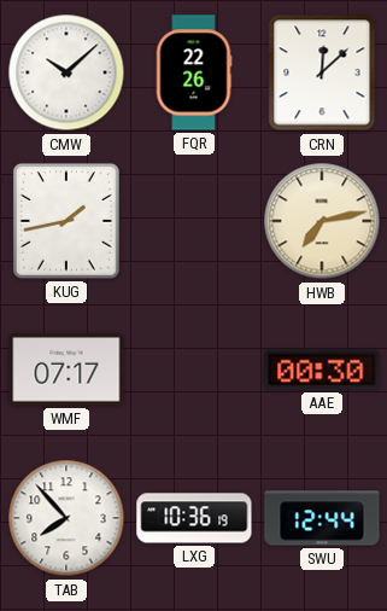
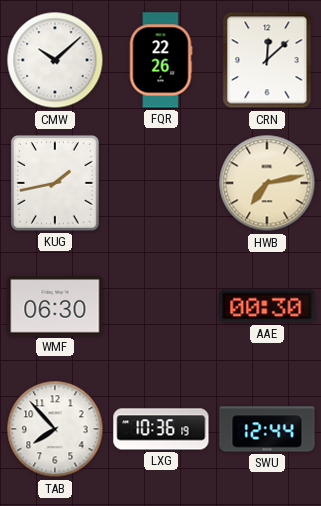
WMF: 07:17 -> 06:30
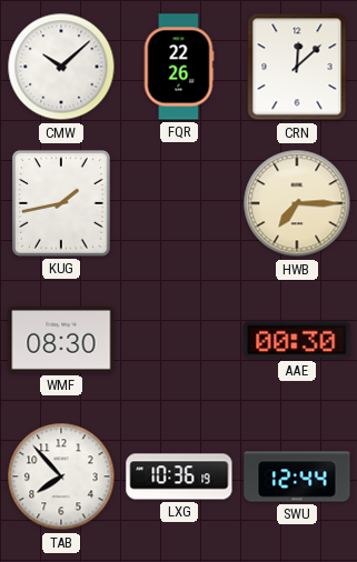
HWB: 7:13 -> 7:15
WMF: 06:30 -> 08:30
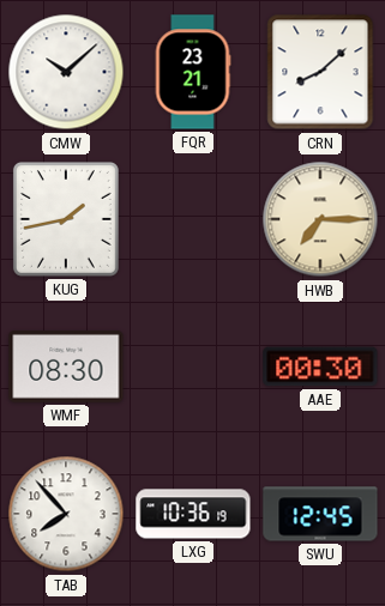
FQR: 22:26 -> 23:21
CRN: 12:08 -> 8:08
SWU: 12:44 -> 12:45
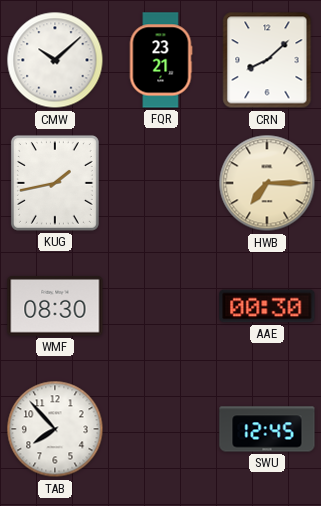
LXG: 10:36 -> none
